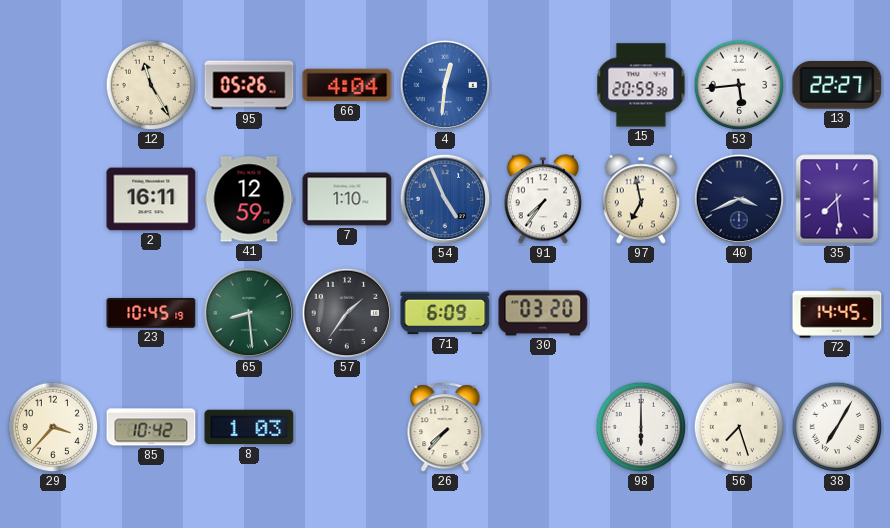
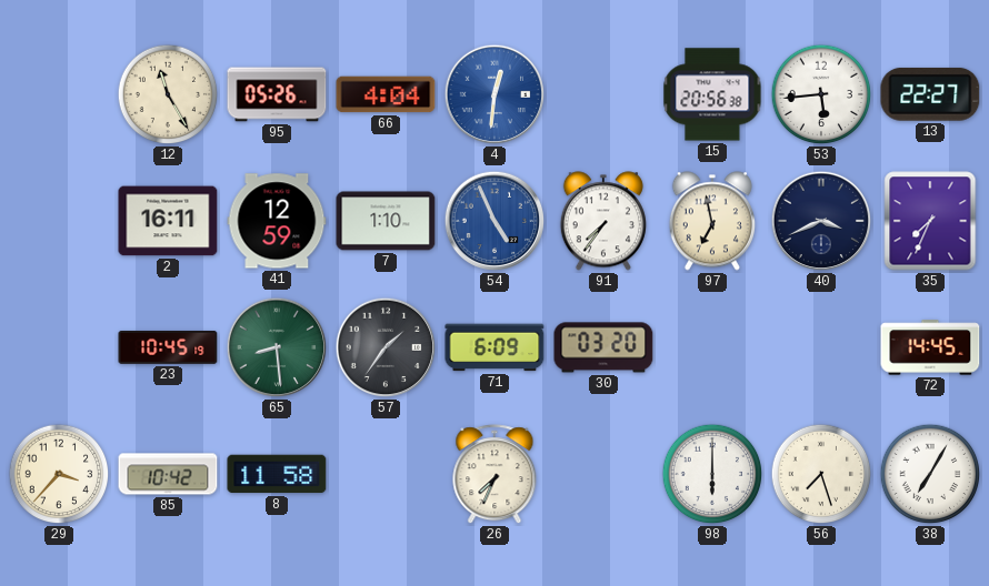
15: 20:59 -> 20:56
35: 7:29 -> 7:34
8: 1:03 -> 11:58
26: 7:37 -> 7:34
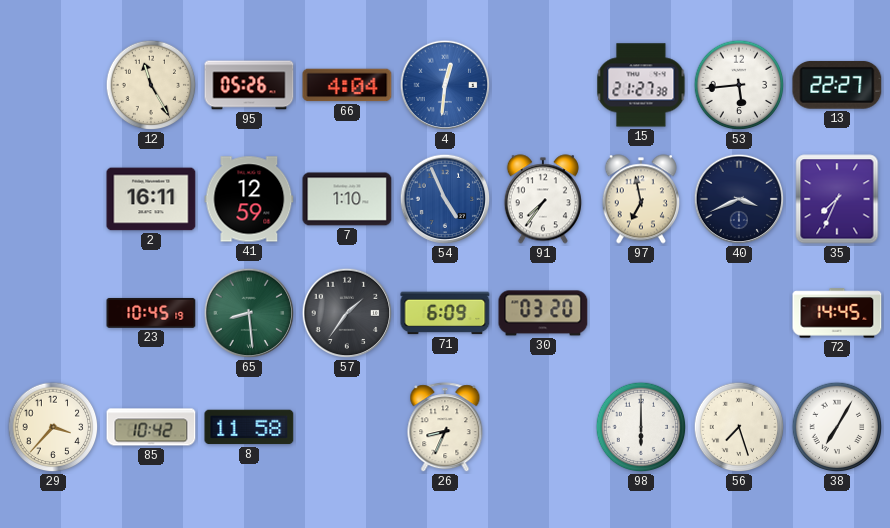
15: 20:56 -> 21:27
26: 7:34 -> 8:34
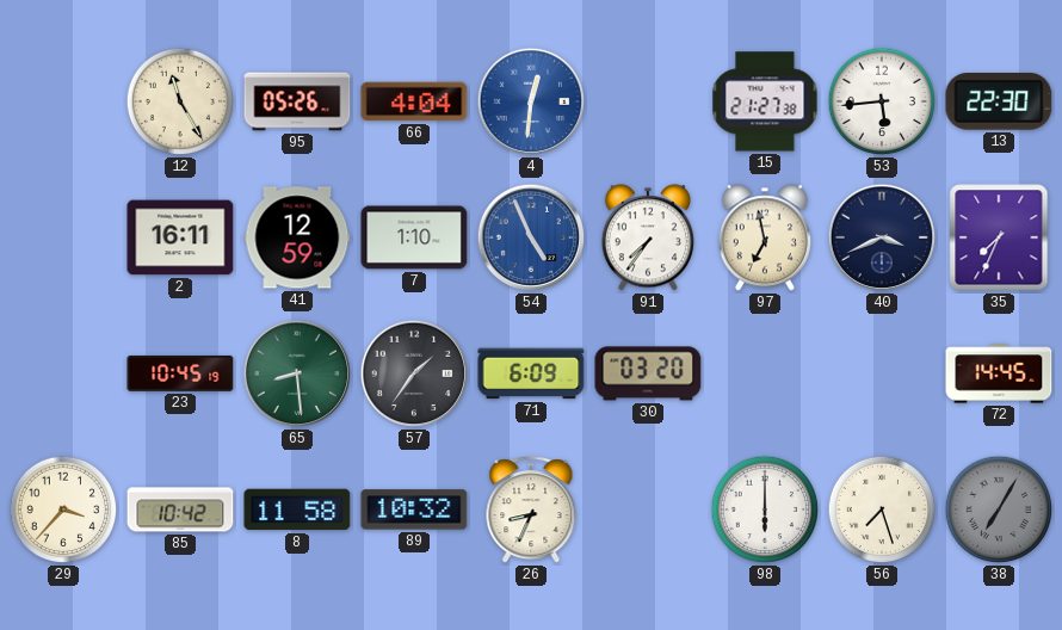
13: 22:27 -> 22:30
89: none -> 10:32
38 dial: white -> grey
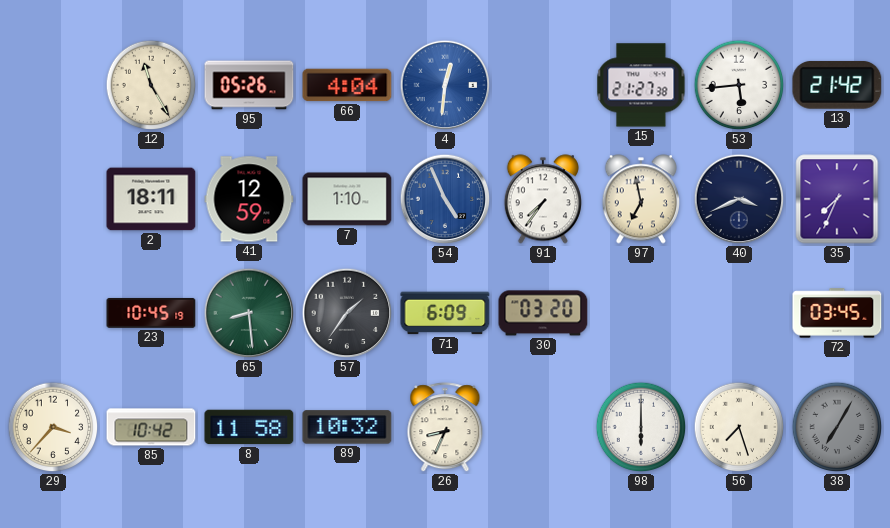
13: 22:30 -> 21:42
2: 16:11 -> 18:11
72: 14:45 -> 03:45
